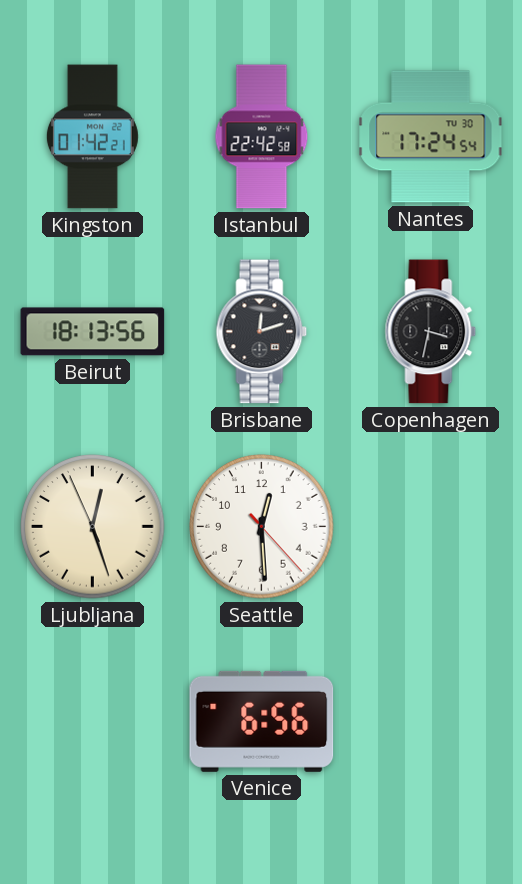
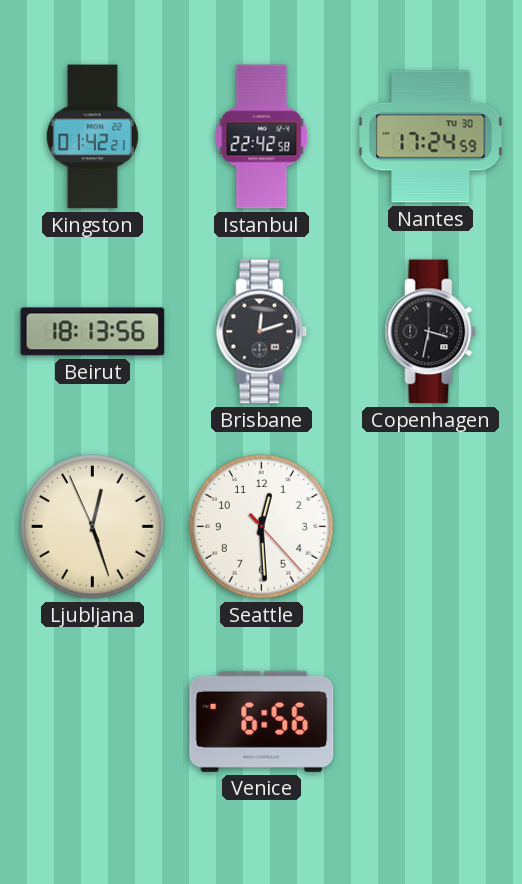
Nantes: 17:24:54 -> 17:24:59
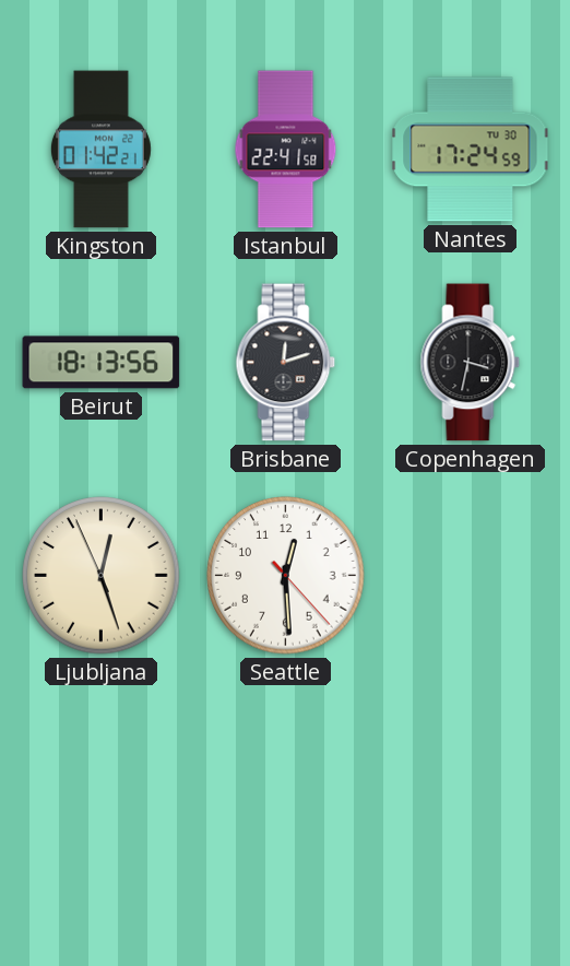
Istanbul: 22:42 -> 22:41
Venice: 6:56 -> none
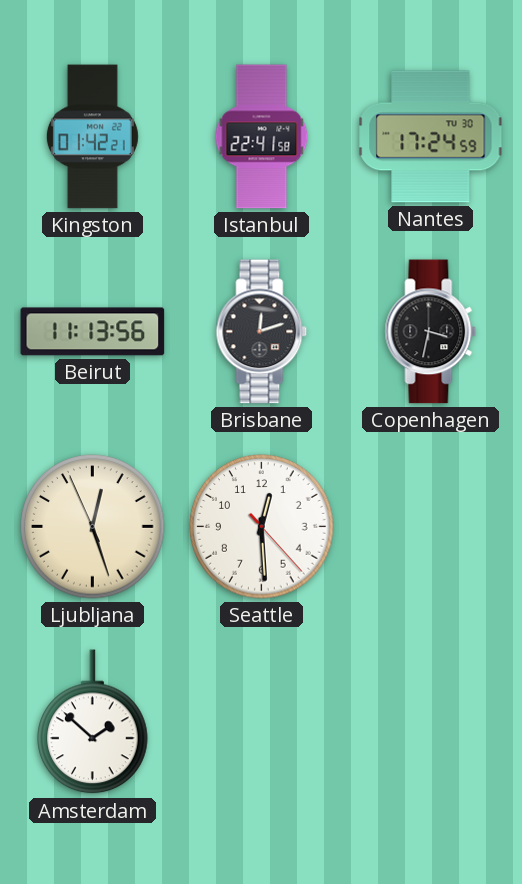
Beirut: 18:13 -> 11:13
Amsterdam: none -> 1:52
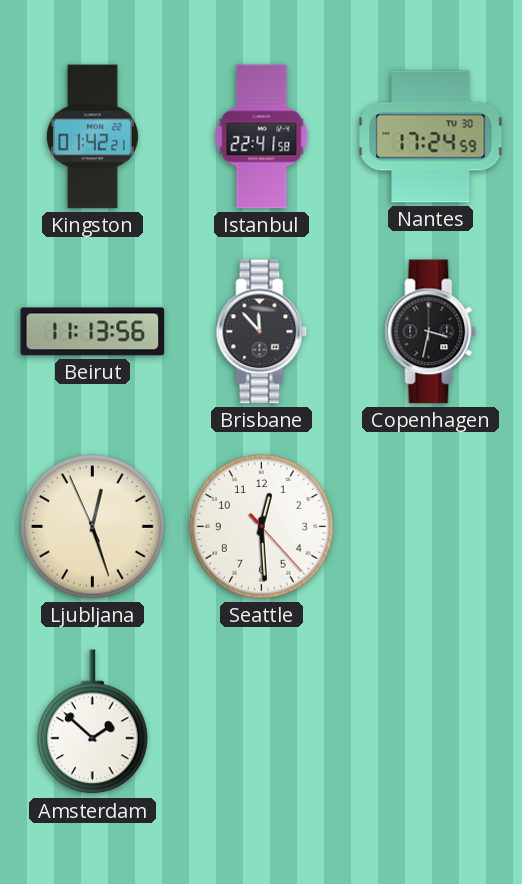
Brisbane: 12:12 -> 11:53
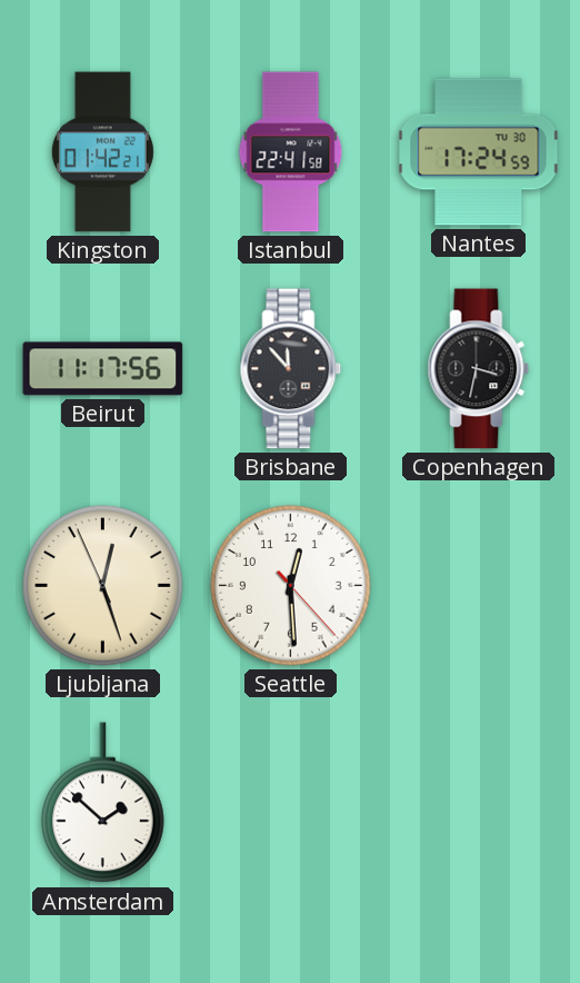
Beirut: 11:13 -> 11:17
